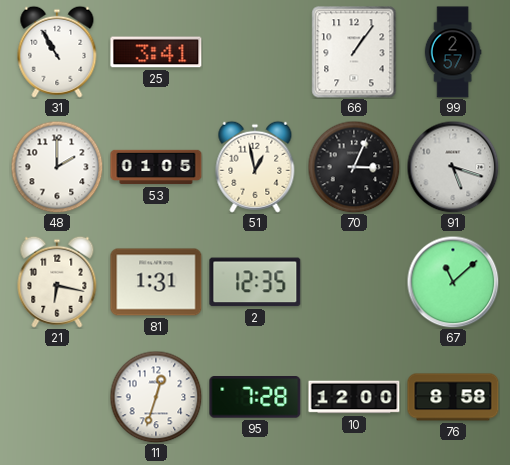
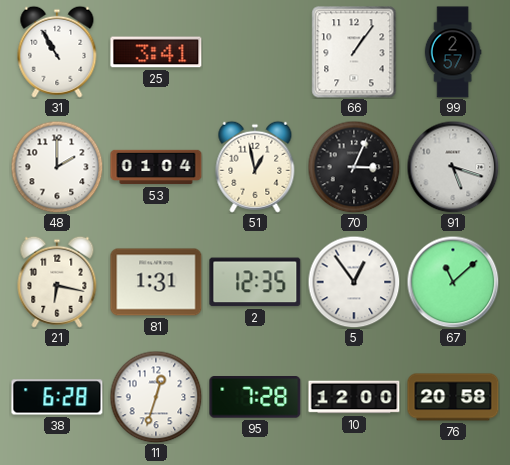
53: 01:05 -> 01:04
5: none -> 12:54
38: none -> 6:28
76: 8:58 -> 20:58
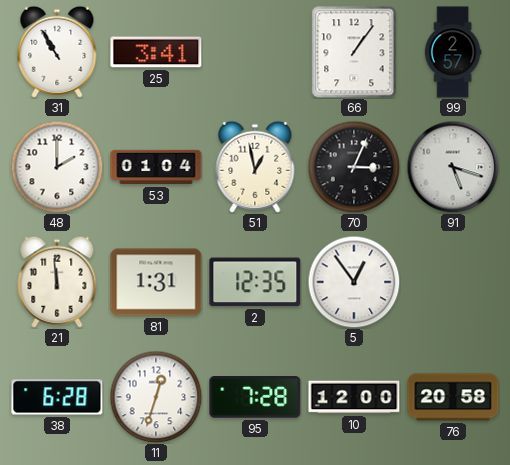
21: 6:17 -> 11:59
67: 11:08 -> none
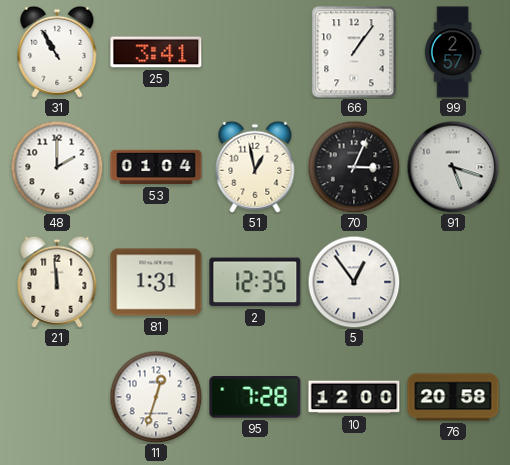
38: 6:28 -> none
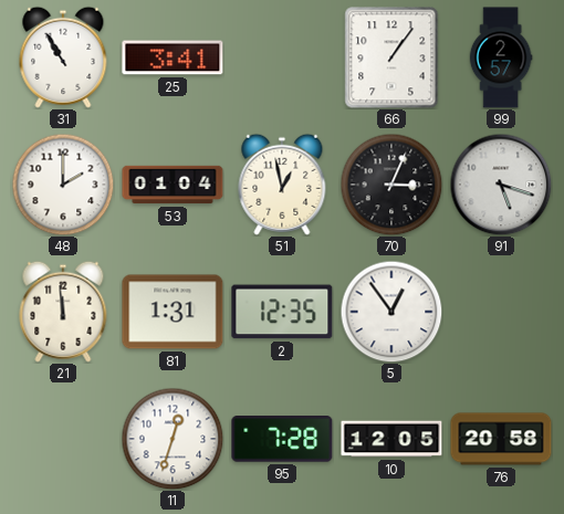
10: 12:00 -> 12:05
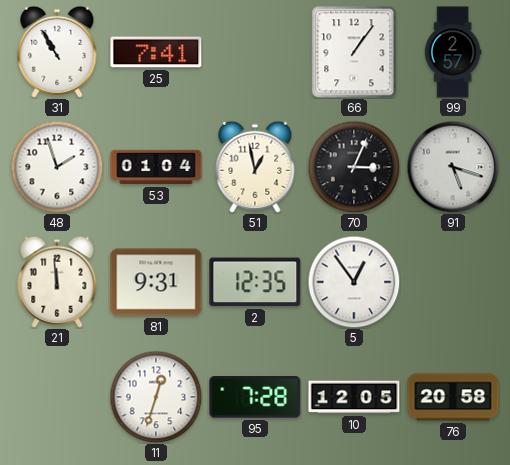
25: 3:41 -> 7:41
48: 2:00 -> 1:57
81: 1:31 -> 9:31
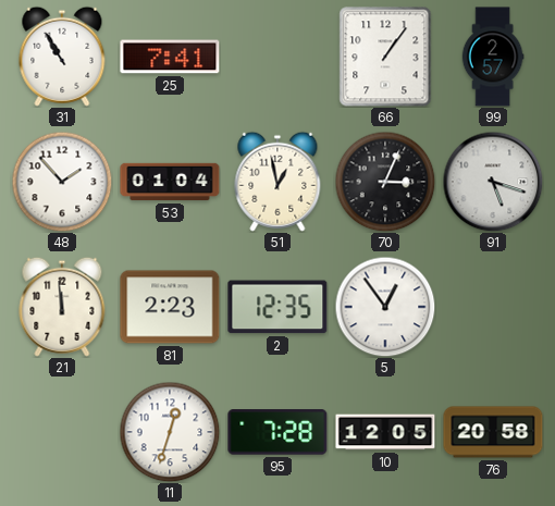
48: 1:57 -> 1:53
81: 9:31 -> 2:23
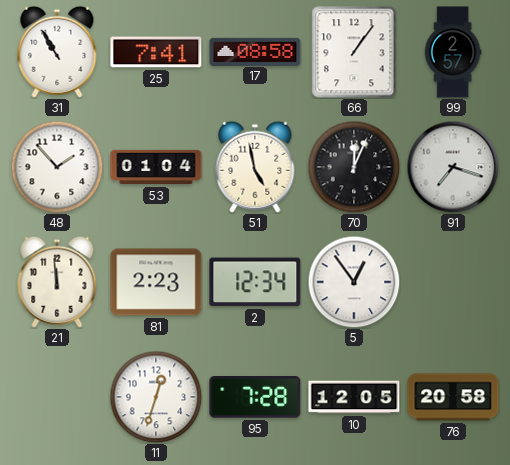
17: none -> 08:58
51: 12:58 -> 4:58
70: 3:04 -> 12:04
91: 5:18 -> 7:18
2: 12:35 -> 12:34
